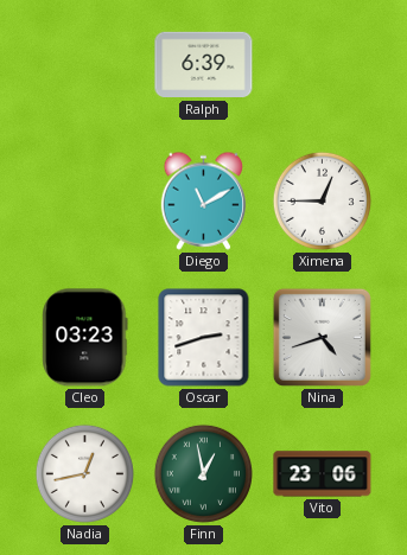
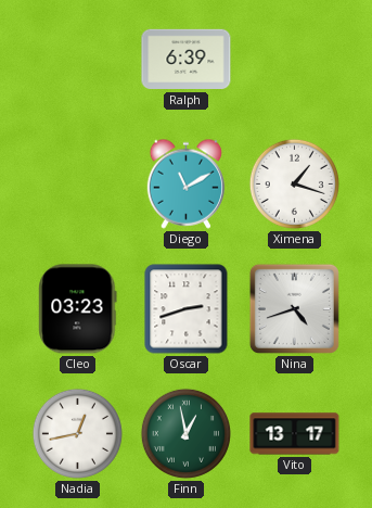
Ximena: 12:45 -> 1:18
Vito: 23:06 -> 13:17
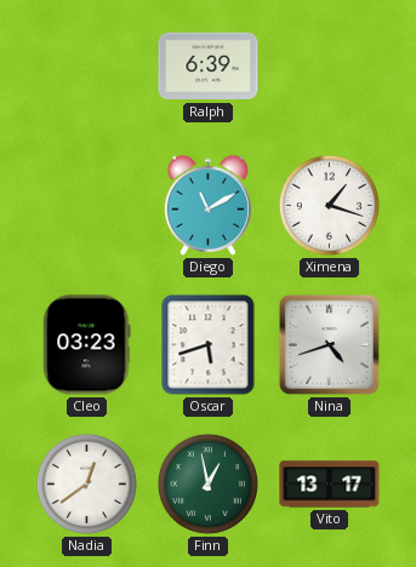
Oscar: 2:42 -> 5:42
Nadia: 12:43 -> 12:39
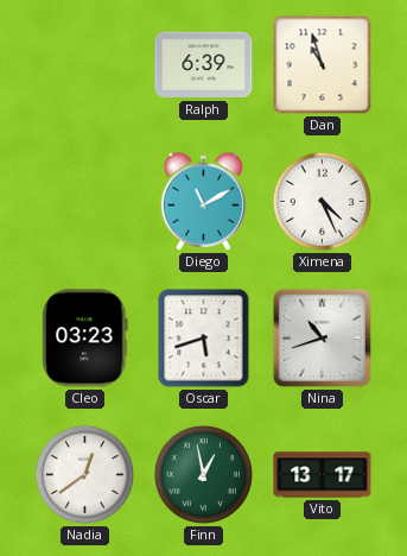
Dan: none -> 10:57
Ximena: 1:18 -> 4:26
Nina: 4:42 -> 10:42
